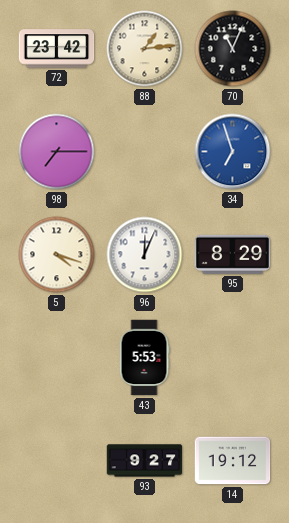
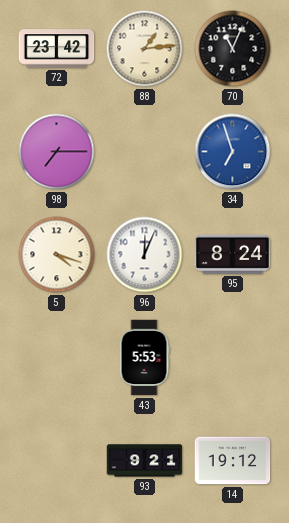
95: 8:29 -> 8:24
93: 9:27 -> 9:21
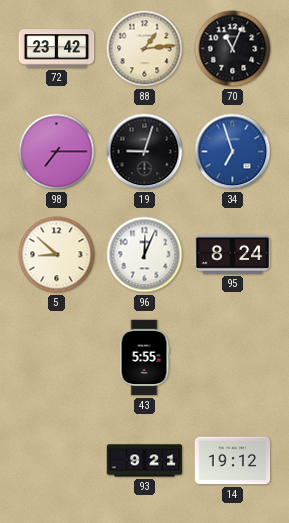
19: none -> 9:03
5: 4:18 -> 8:52
43: 5:53 -> 5:55
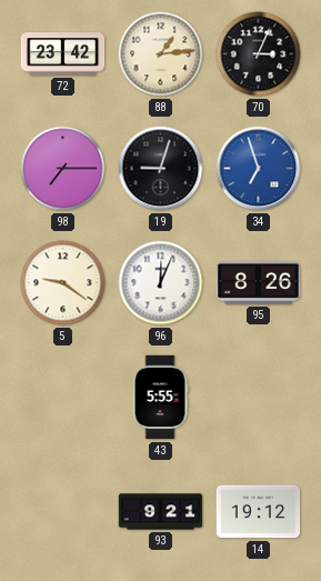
70: 11:04 -> 3:04
5: 8:52 -> 9:21
95: 8:24 -> 8:26
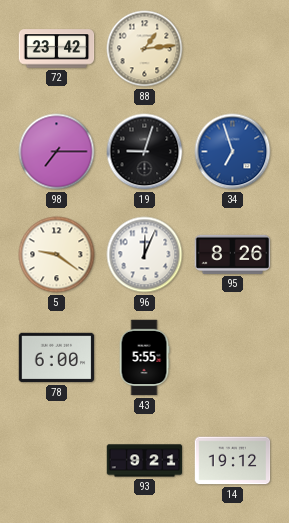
70: 3:04 -> none
78: none -> 6:00
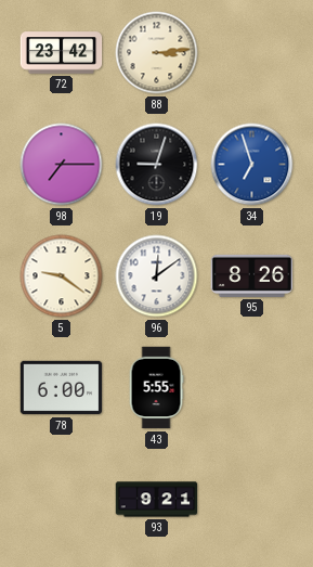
88: 1:14 -> 3:14
96: 12:04 -> 12:09
14: 19:12 -> none
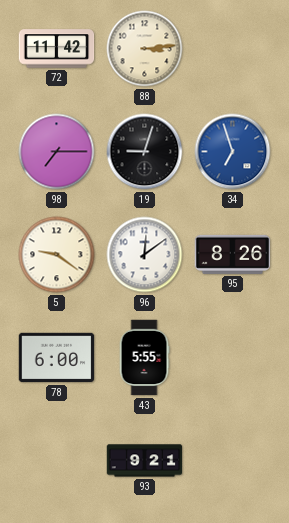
72: 23:42 -> 11:42
